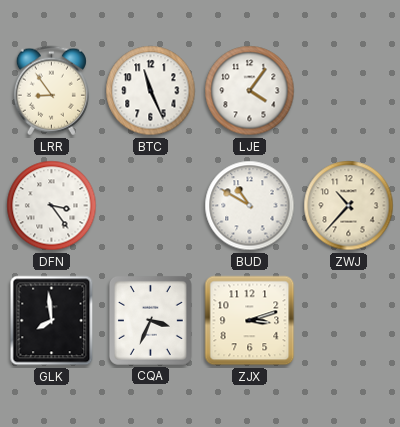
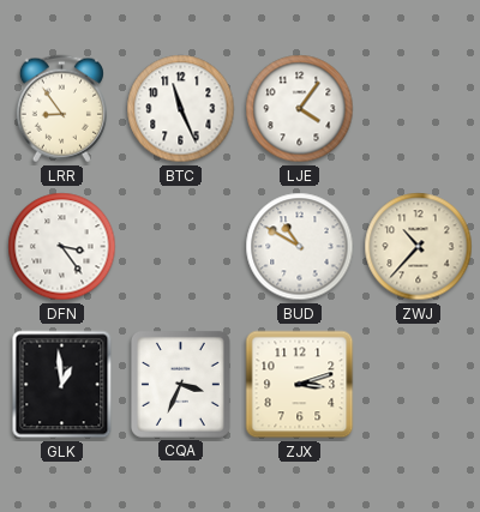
GLK: 7:59 -> 12:59
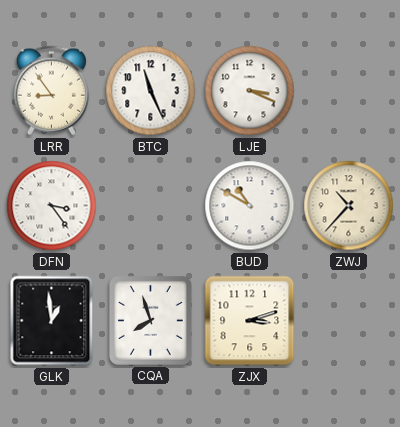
LJE: 4:06 -> 3:19
CQA: 3:34 -> 7:57
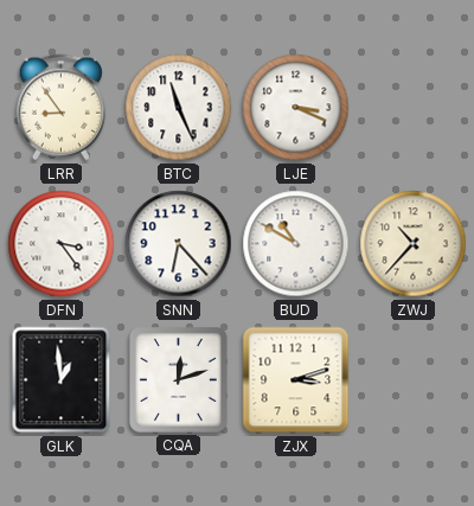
SNN: none -> 6:23
CQA: 7:57 -> 12:12
